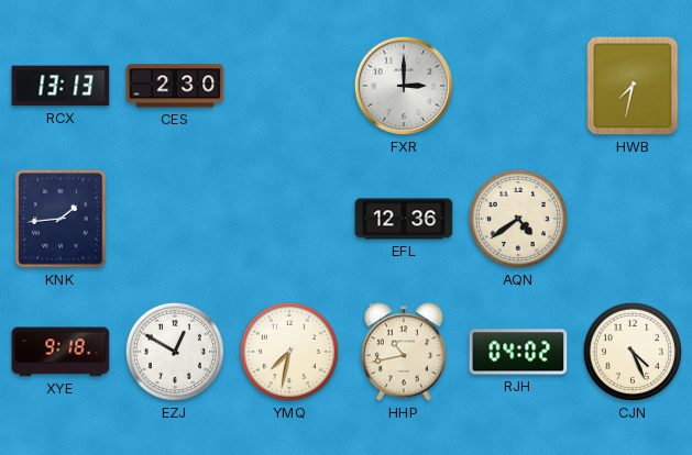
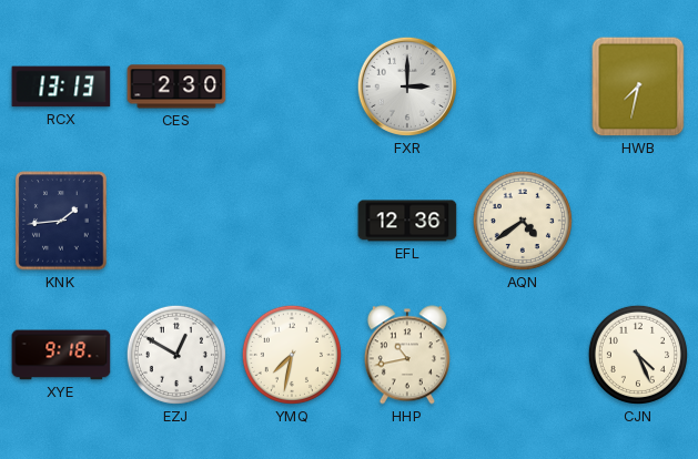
RJH: 04:02 -> none
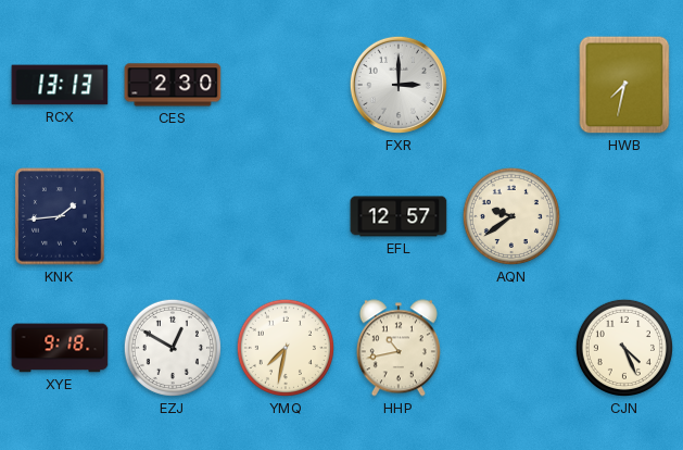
EFL: 12:36 -> 12:57
AQN: 4:39 -> 9:39
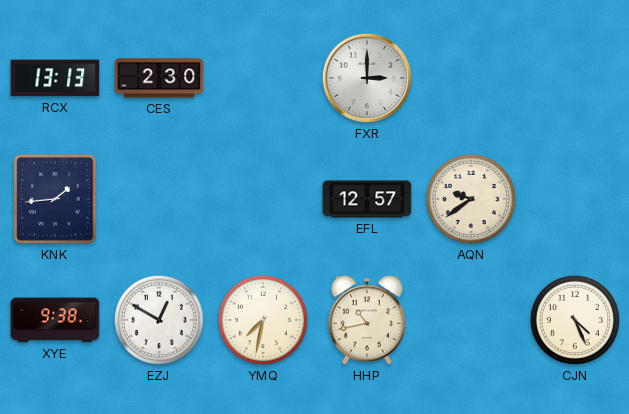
HWB: 7:32 -> none
XYE: 9:18 -> 9:38
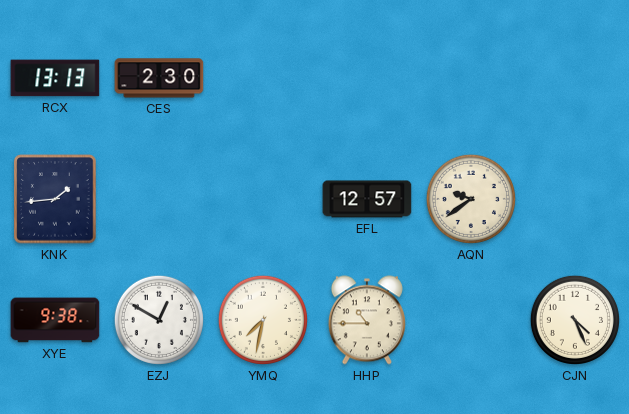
FXR: 3:00 -> none
HHP: 10:43 -> 10:45
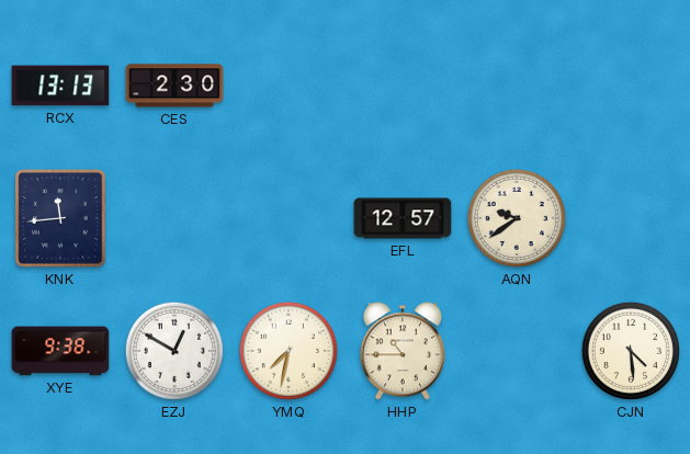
KNK: 1:44 -> 11:44
CJN: 4:26 -> 4:29
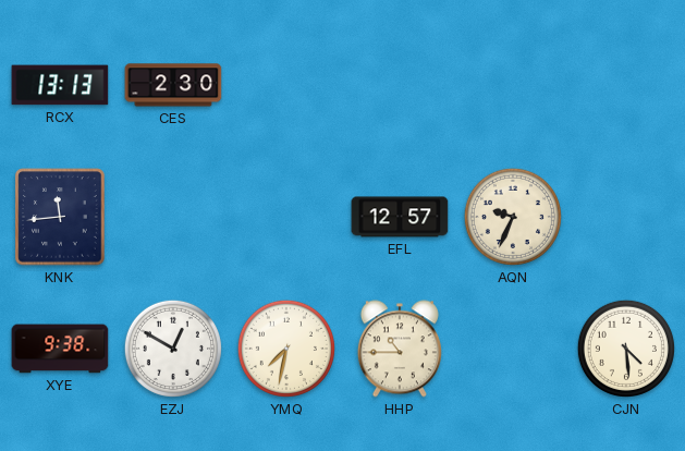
AQN: 9:39 -> 9:34
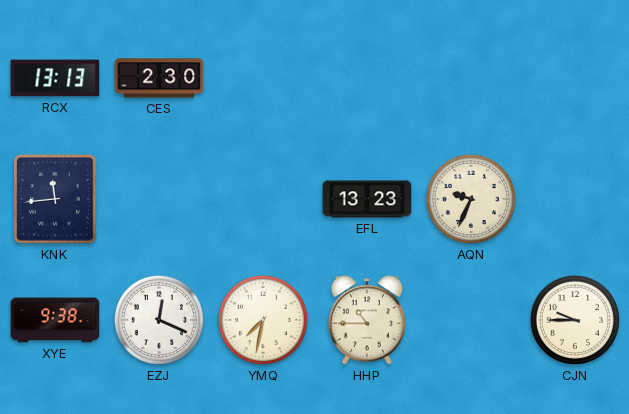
EFL: 12:57 -> 13:23
EZJ: 12:50 -> 12:19
CJN: 4:29 -> 9:45
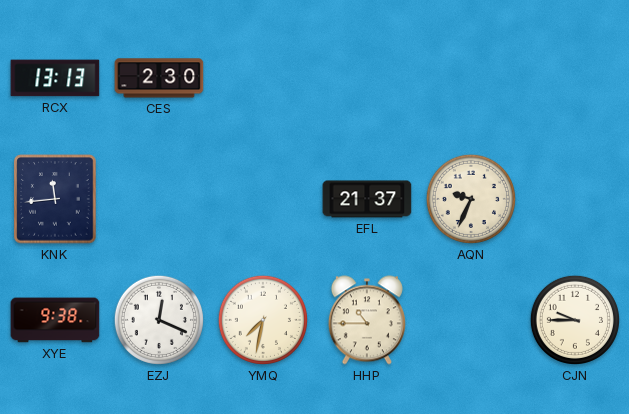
EFL: 13:23 -> 21:37
